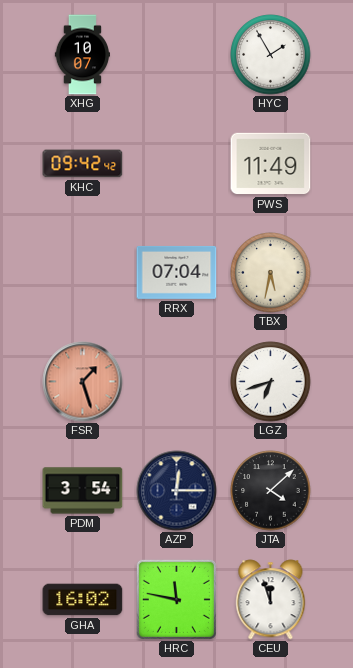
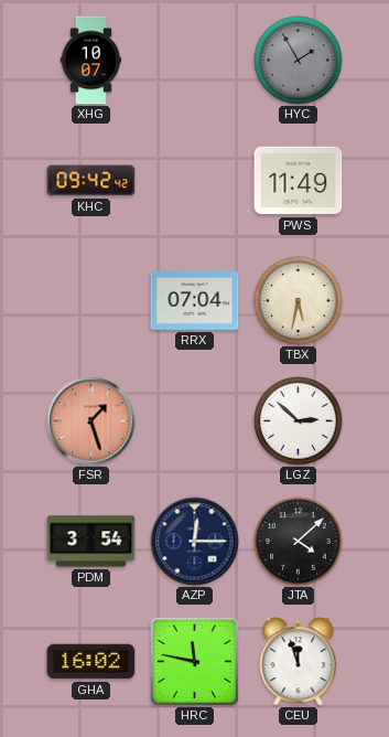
HYC dial: white -> grey
LGZ: 6:42 -> 2:52
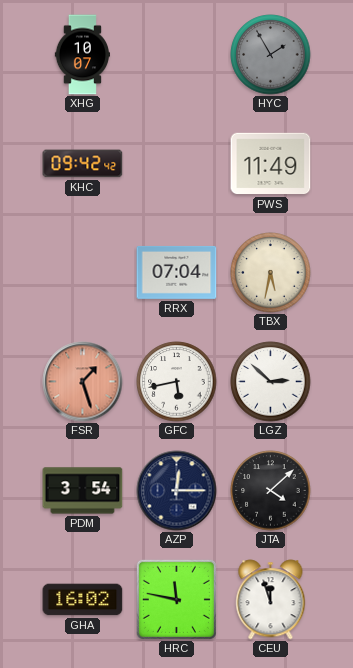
GFC: none -> 5:43
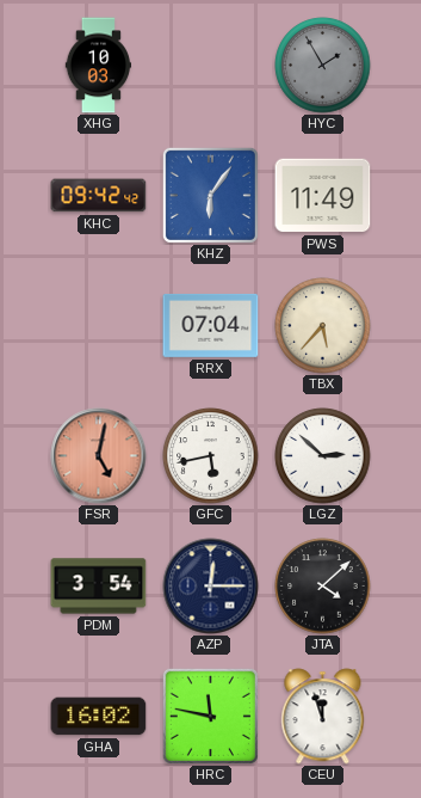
XHG: 10:07 -> 10:03
KHZ: none -> 6:06
TBX: 5:32 -> 5:37
FSR: 1:27 -> 5:02
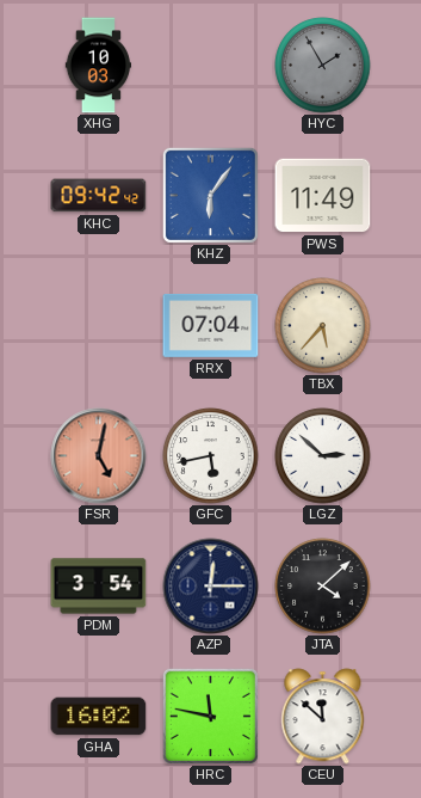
CEU: 11:57 -> 11:52
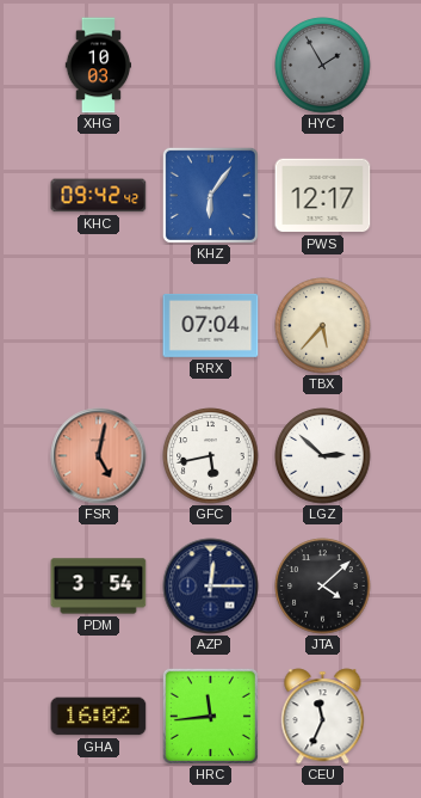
PWS: 11:49 -> 12:17
HRC: 11:47 -> 11:44
CEU: 11:52 -> 11:34
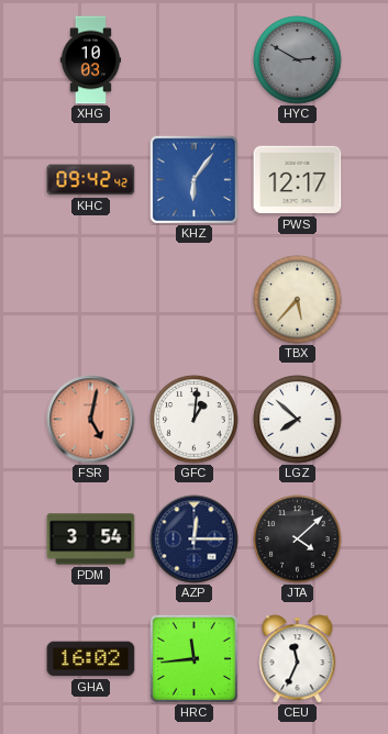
HYC: 1:55 -> 2:50
RRX: 07:04 -> none
GFC: 5:43 -> 1:01
LGZ: 2:52 -> 7:52
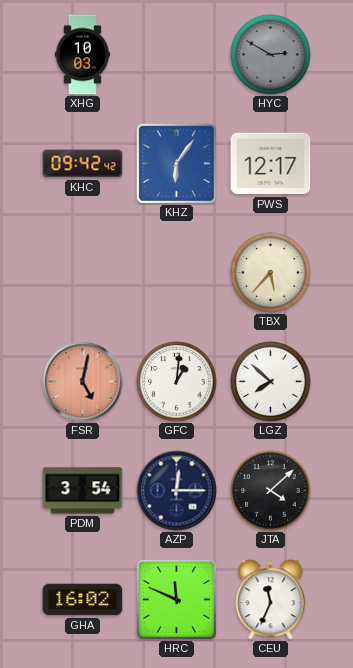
HRC: 11:44 -> 11:49
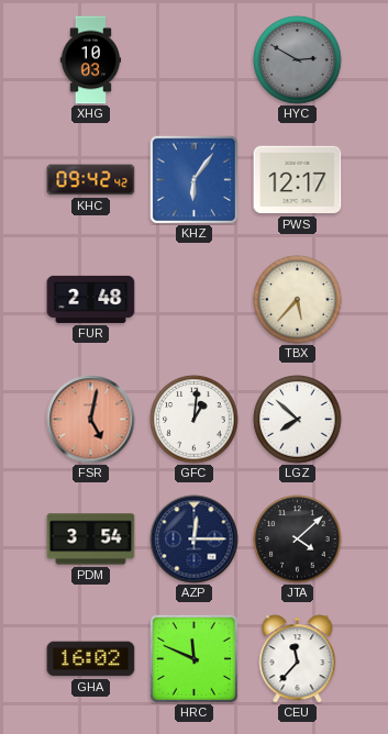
FUR: none -> 2:48
CEU: 11:34 -> 11:37
